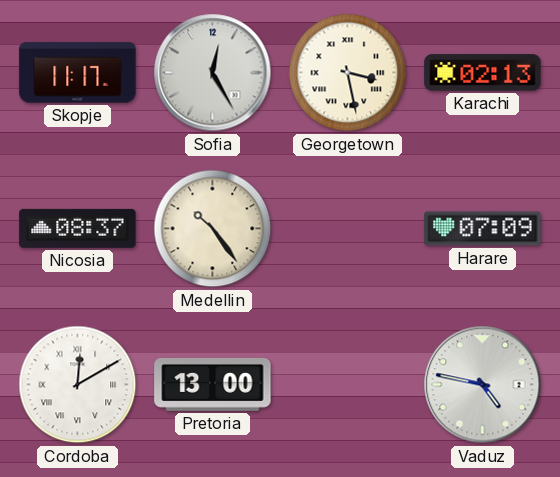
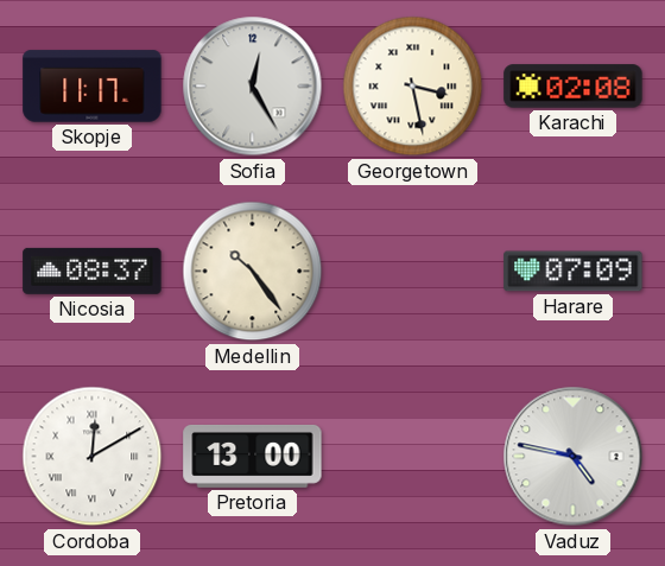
Karachi: 02:13 -> 02:08
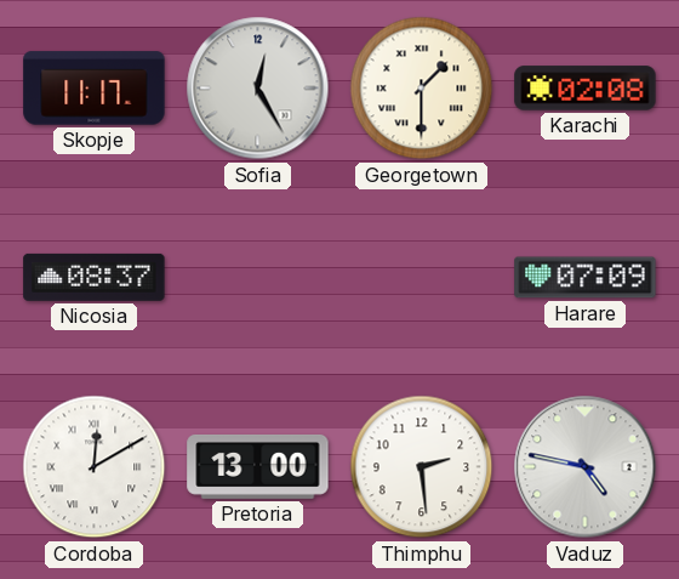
Georgetown: 3:28 -> 1:30
Medellin: 10:24 -> none
Thimphu: none -> 2:29
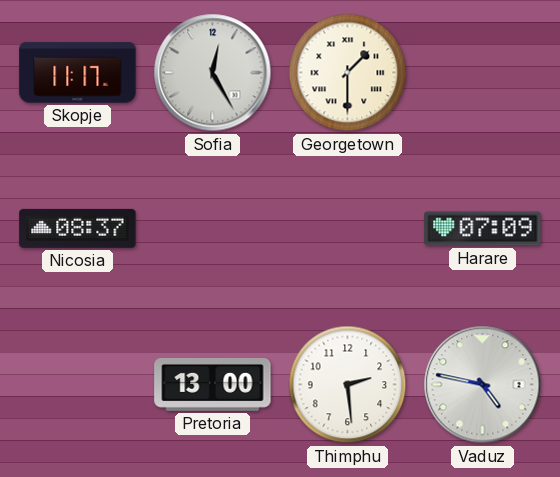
Karachi: 02:08 -> none
Cordoba: 12:10 -> none
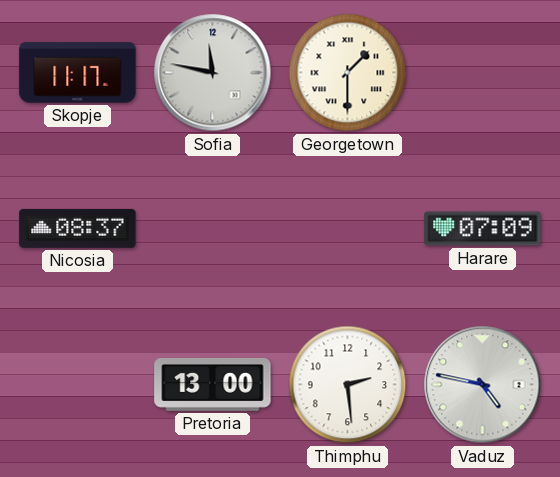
Sofia: 12:25 -> 11:47
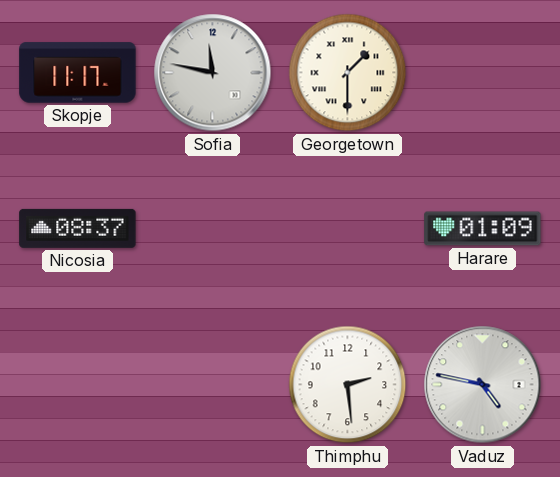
Harare: 07:09 -> 01:09
Pretoria: 13:00 -> none
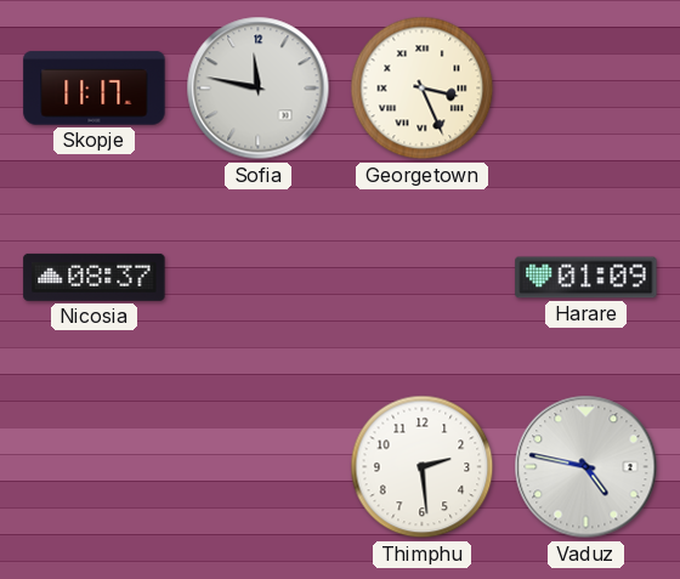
Georgetown: 1:30 -> 3:26
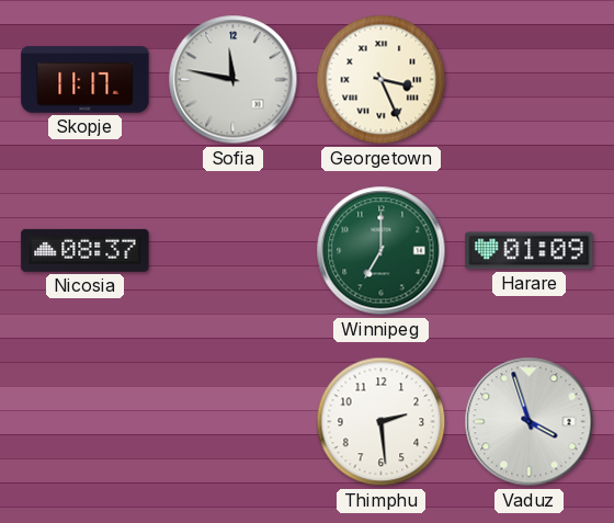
Winnipeg: none -> 7:00
Vaduz: 4:47 -> 3:57
